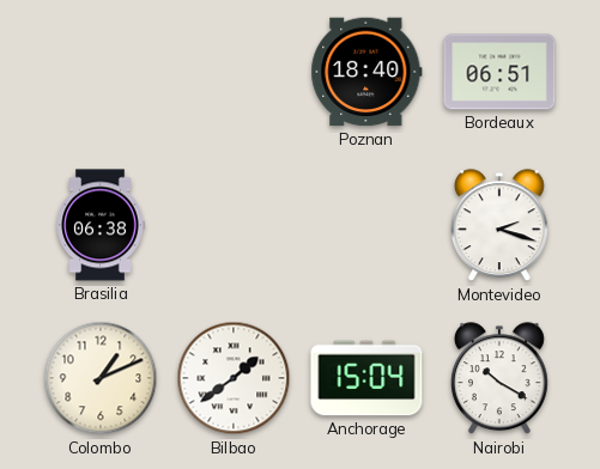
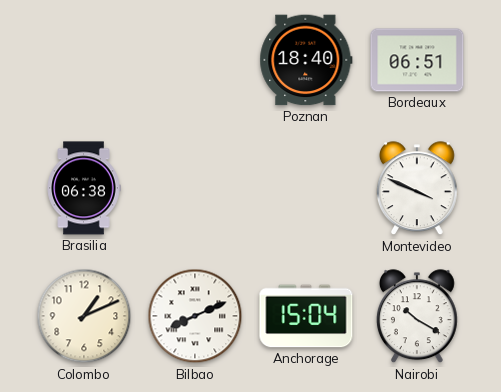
Montevideo: 2:18 -> 3:49
Bilbao: 1:39 -> 8:11
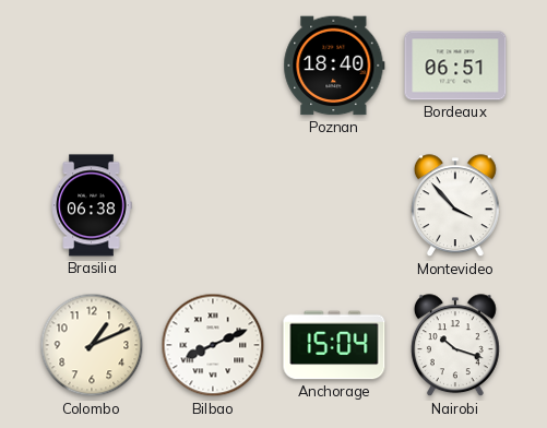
Montevideo: 3:49 -> 3:53
Nairobi: 10:20 -> 10:18
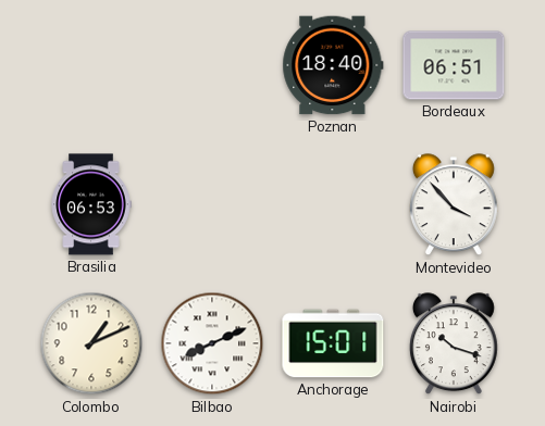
Brasilia: 06:38 -> 06:53
Anchorage: 15:04 -> 15:01
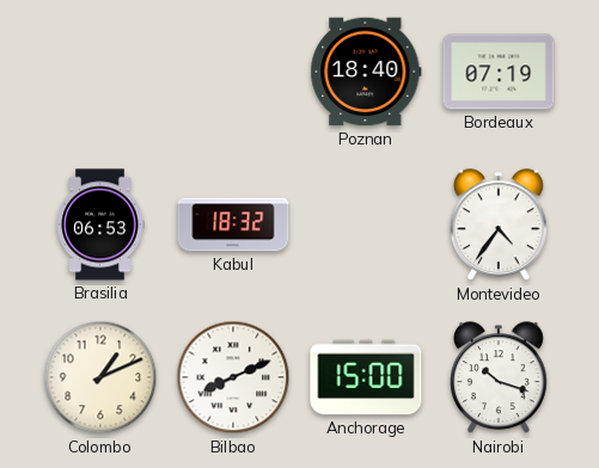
Bordeaux: 06:51 -> 07:19
Kabul: none -> 18:32
Montevideo: 3:53 -> 4:36
Anchorage: 15:01 -> 15:00
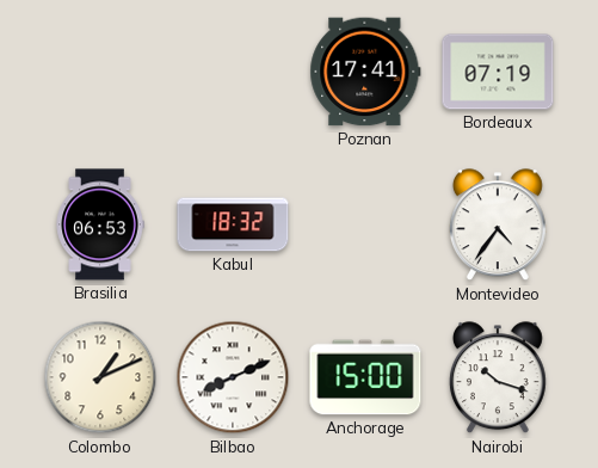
Poznan: 18:40 -> 17:41
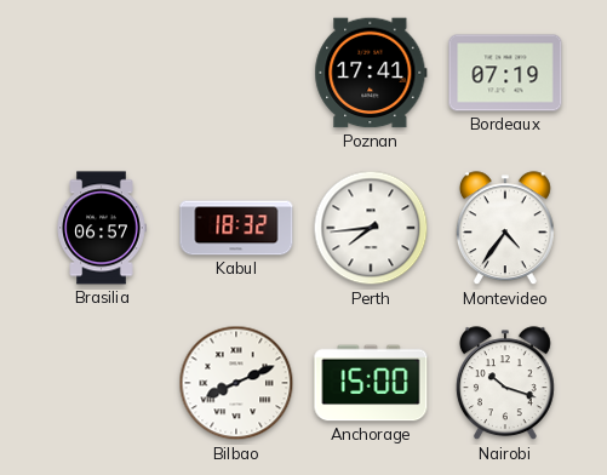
Brasilia: 06:53 -> 06:57
Perth: none -> 7:44
Colombo: 1:11 -> none
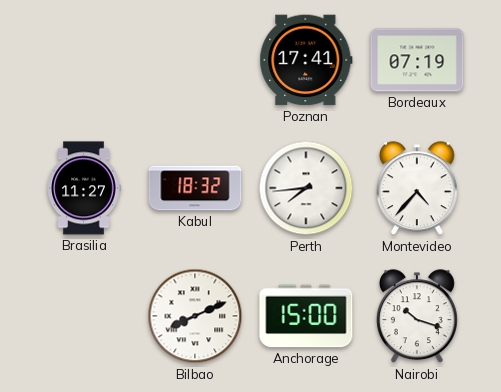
Brasilia: 06:57 -> 11:27
Montevideo: 4:36 -> 4:37
